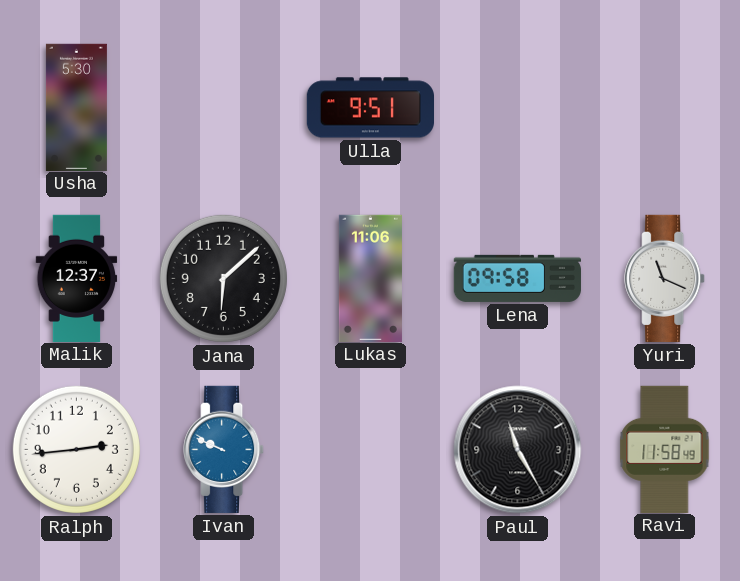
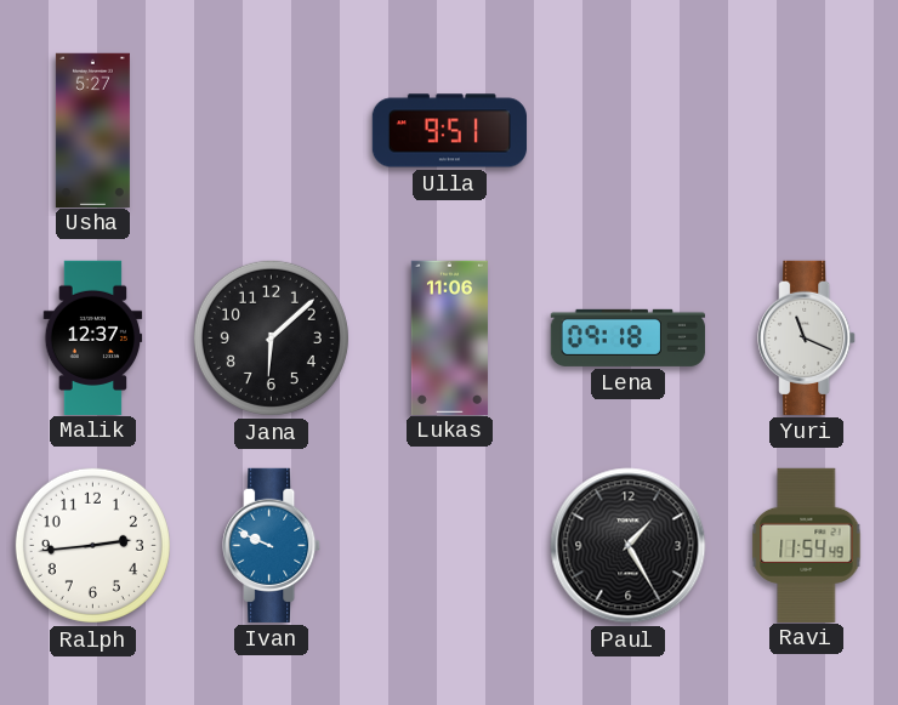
Usha: 5:30 -> 5:27
Lena: 09:58 -> 09:18
Paul: 11:25 -> 1:25
Ravi: 11:58 -> 11:54
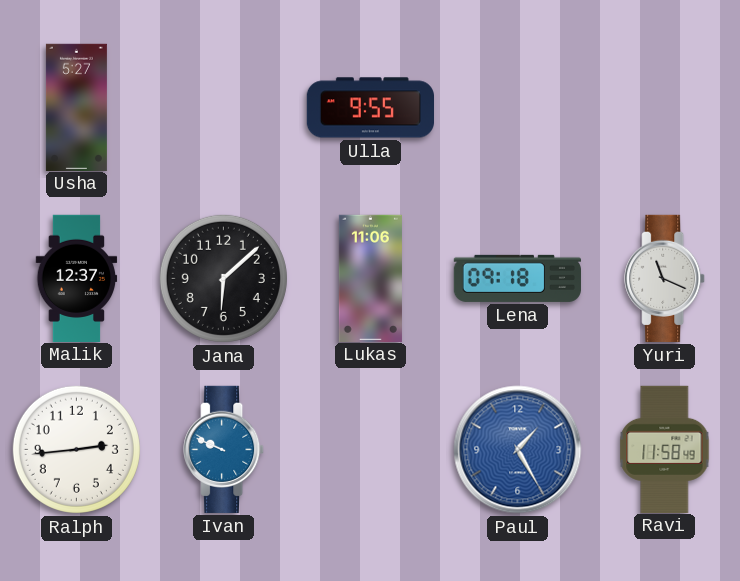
Ulla: 9:51 -> 9:55
Paul dial: black -> blue
Ravi: 11:54 -> 11:58
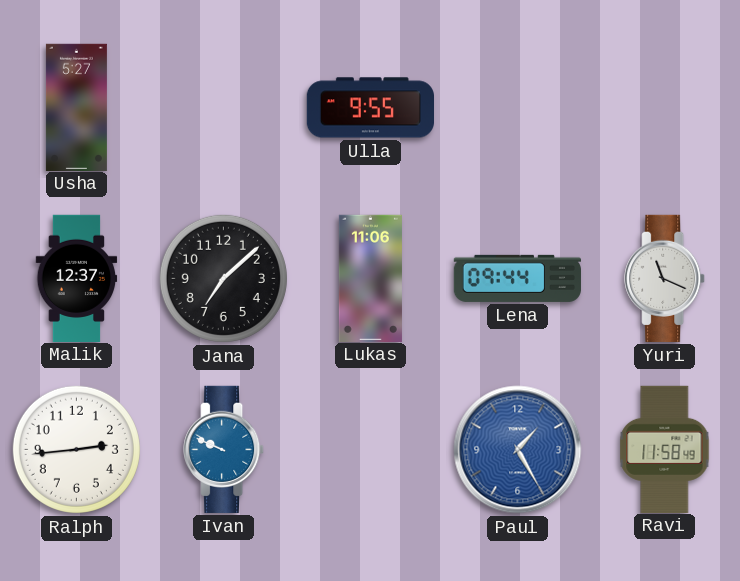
Jana: 6:08 -> 7:08
Lena: 09:18 -> 09:44
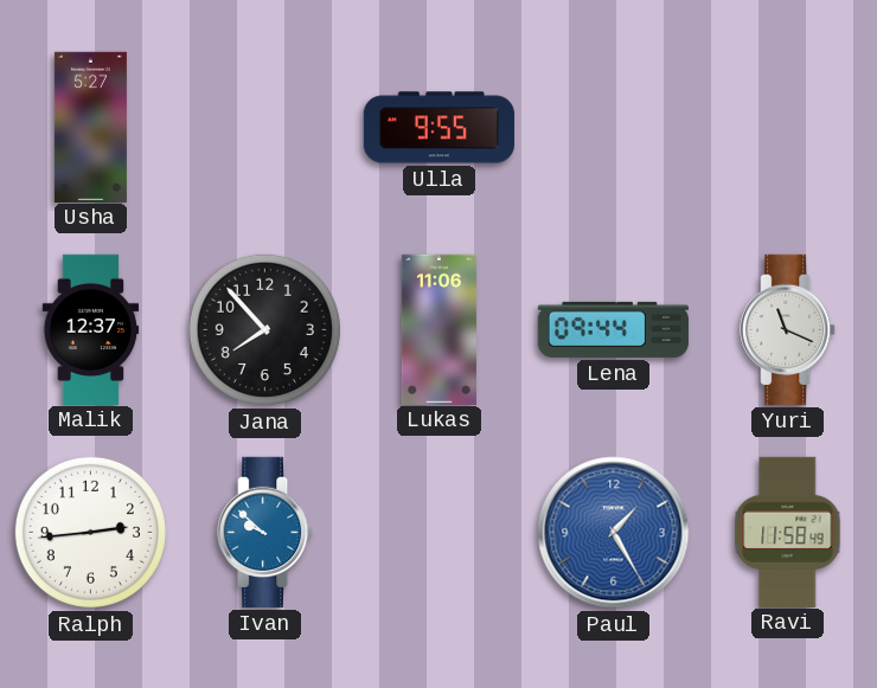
Jana: 7:08 -> 7:53
Ivan: 9:49 -> 9:52
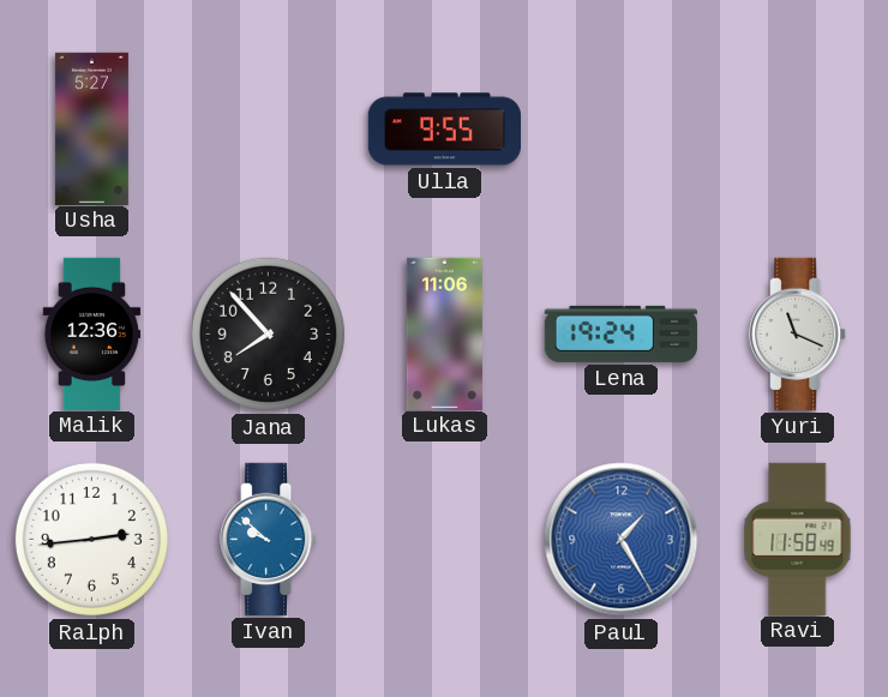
Malik: 12:37 -> 12:36
Lena: 09:44 -> 19:24
